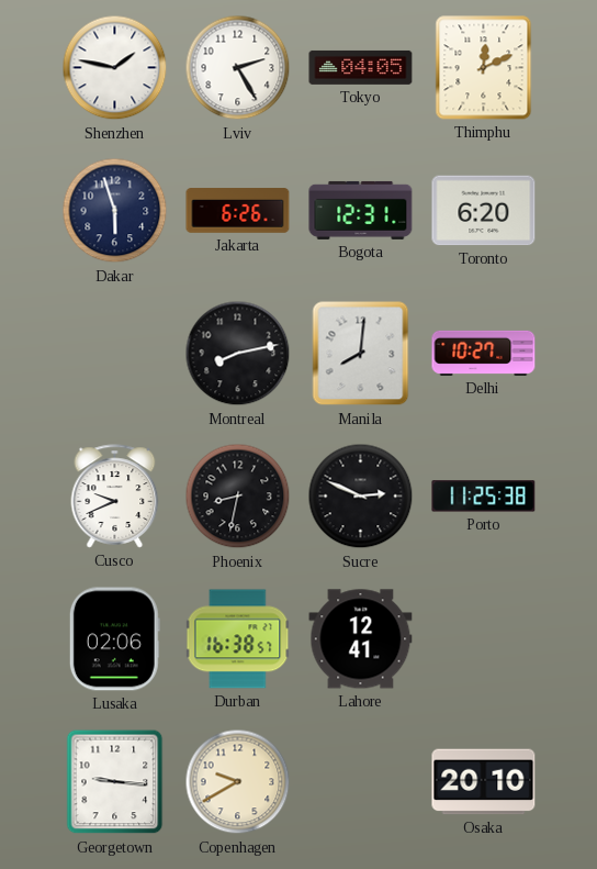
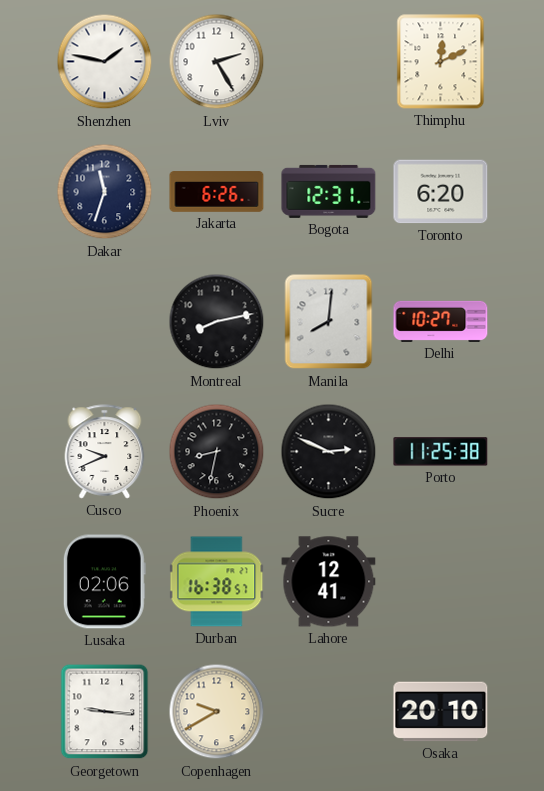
Tokyo: 04:05 -> none
Dakar: 5:57 -> 11:33
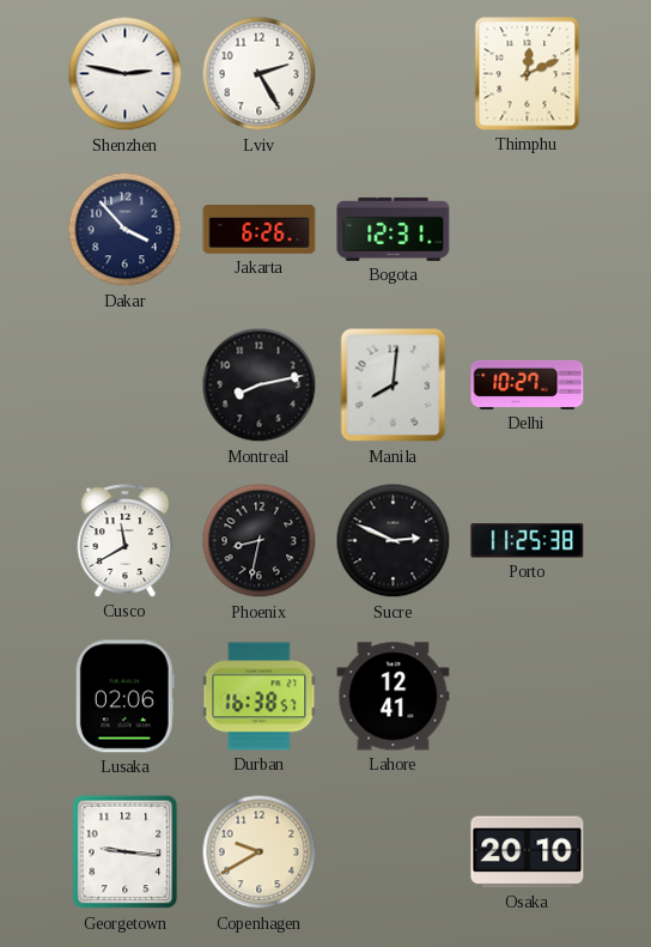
Shenzhen: 1:47 -> 2:47
Dakar: 11:33 -> 3:53
Toronto: 6:20 -> none
Cusco: 9:41 -> 11:40
